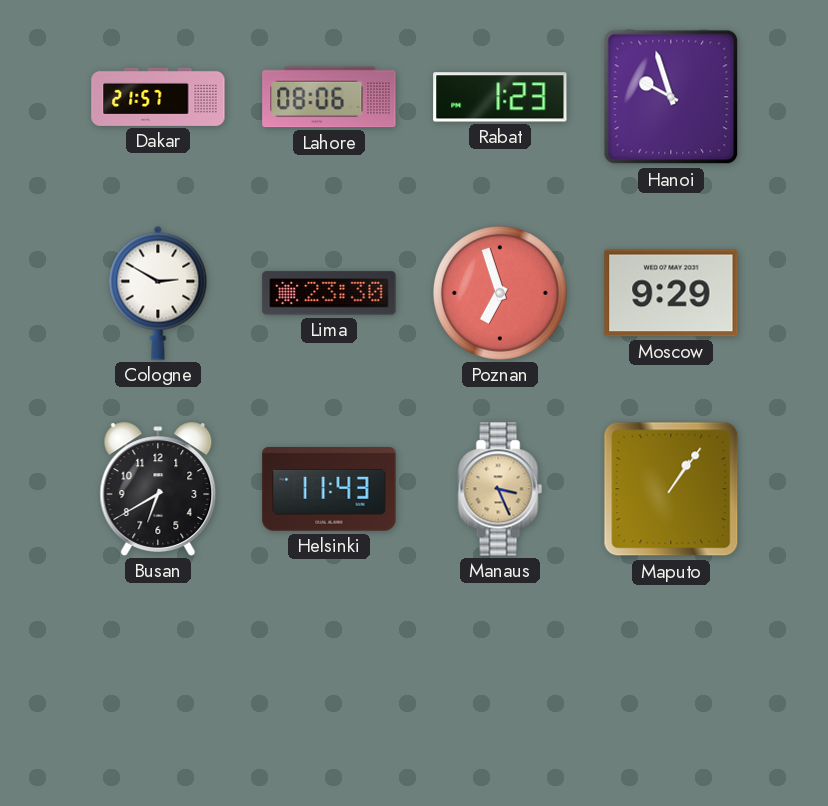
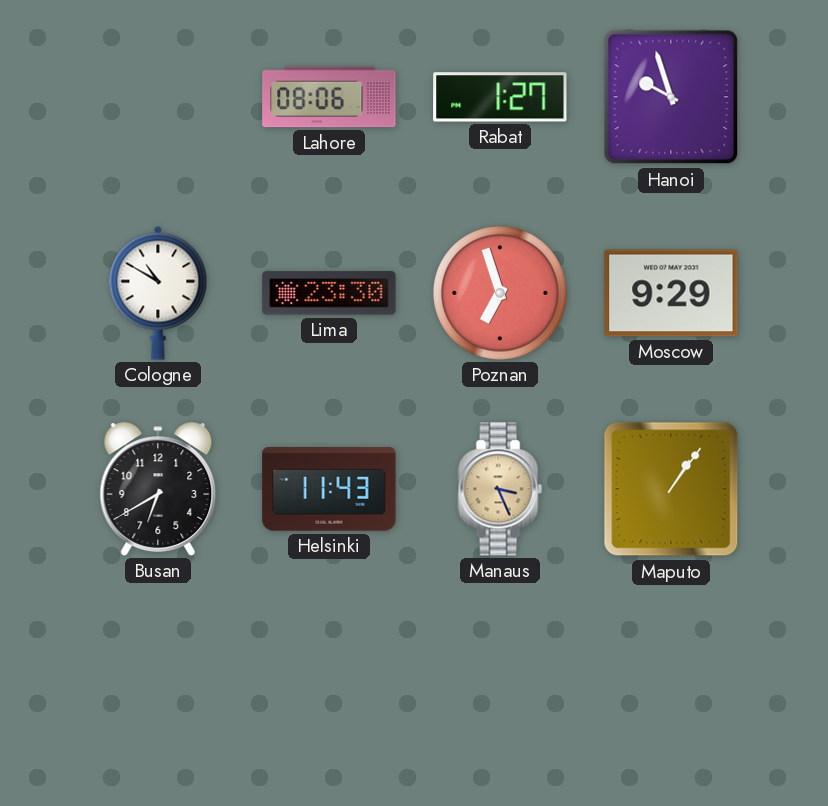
Dakar: 21:57 -> none
Rabat: 1:23 -> 1:27
Cologne: 2:50 -> 10:50
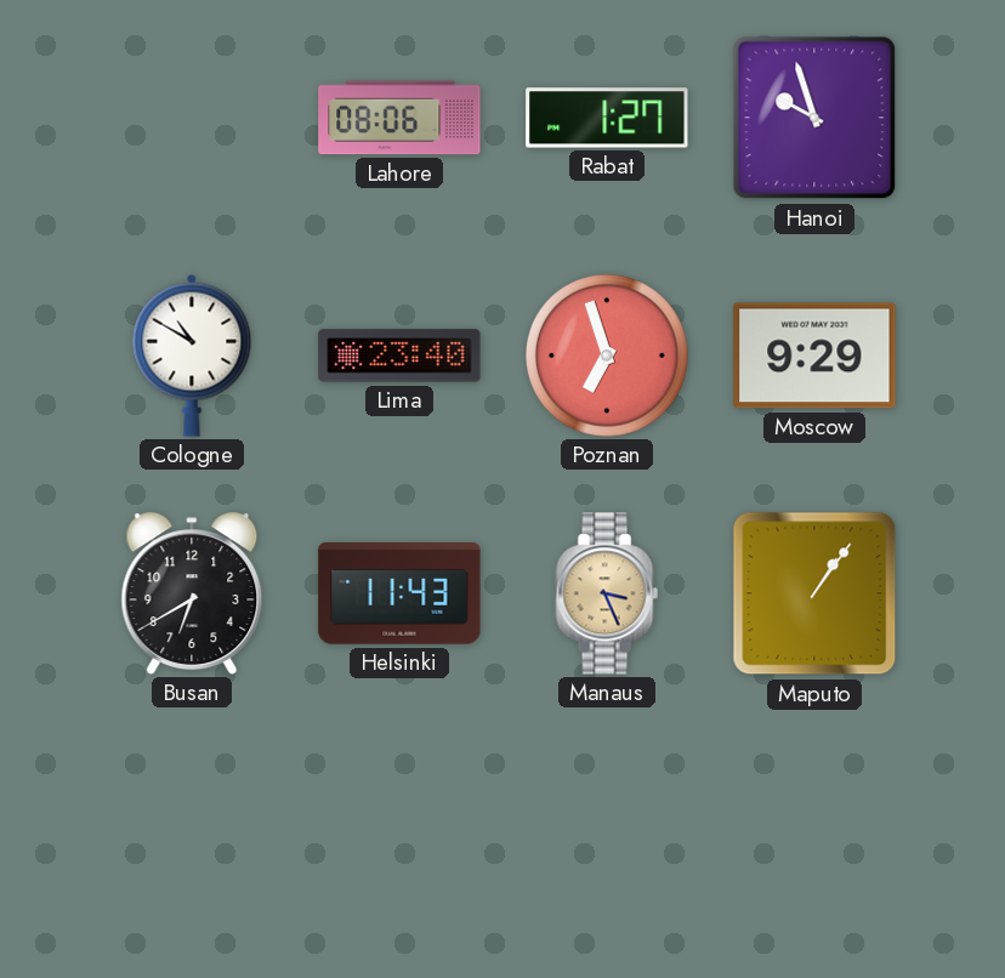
Lima: 23:30 -> 23:40
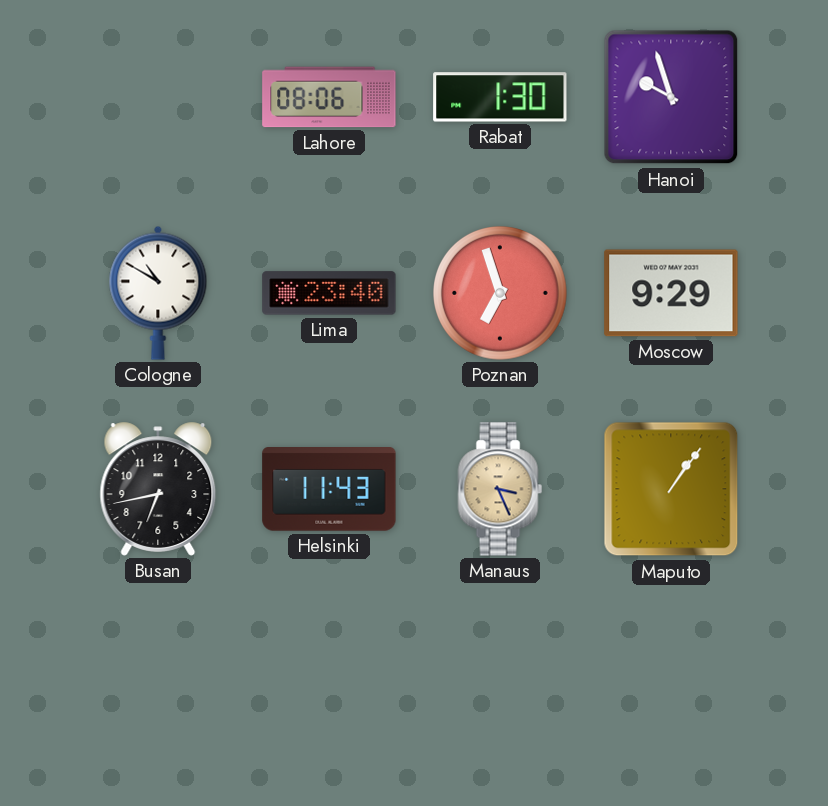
Rabat: 1:27 -> 1:30
Busan: 6:40 -> 6:43
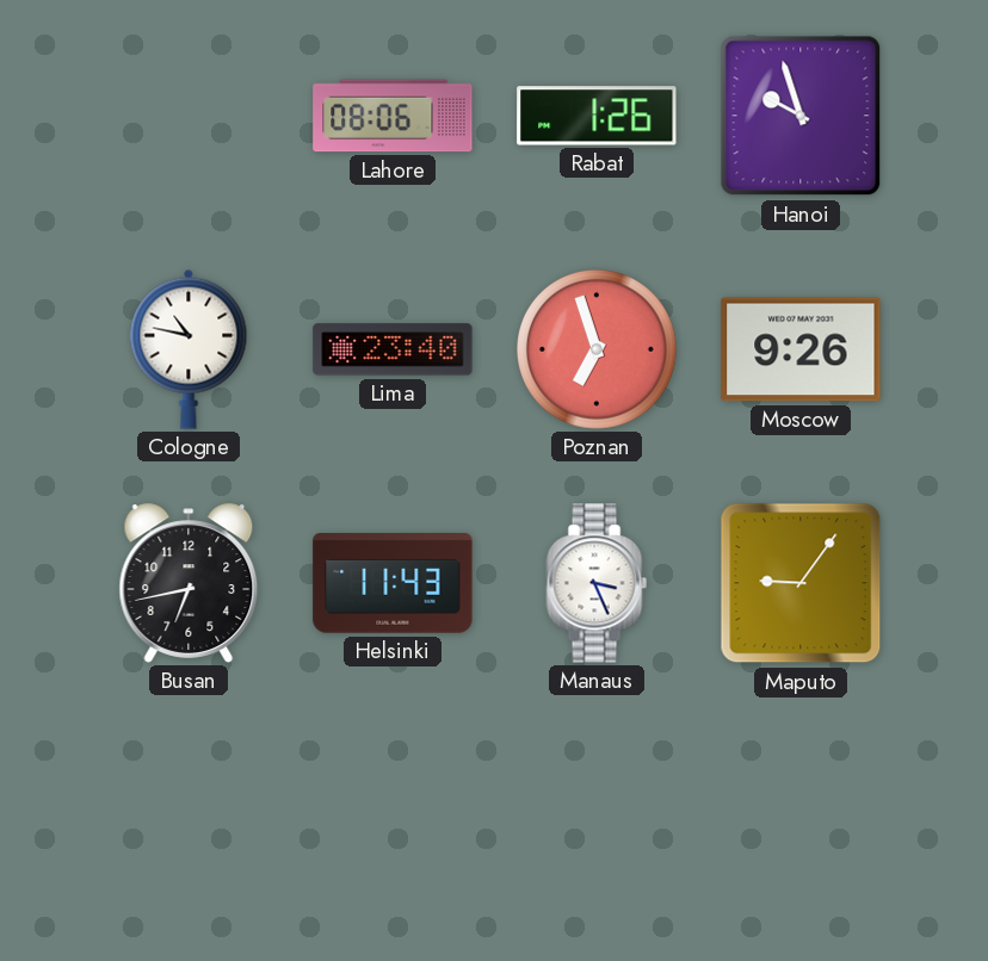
Rabat: 1:30 -> 1:26
Cologne: 10:50 -> 10:47
Moscow: 9:29 -> 9:26
Manaus dial: champagne -> white
Maputo: 1:06 -> 9:06
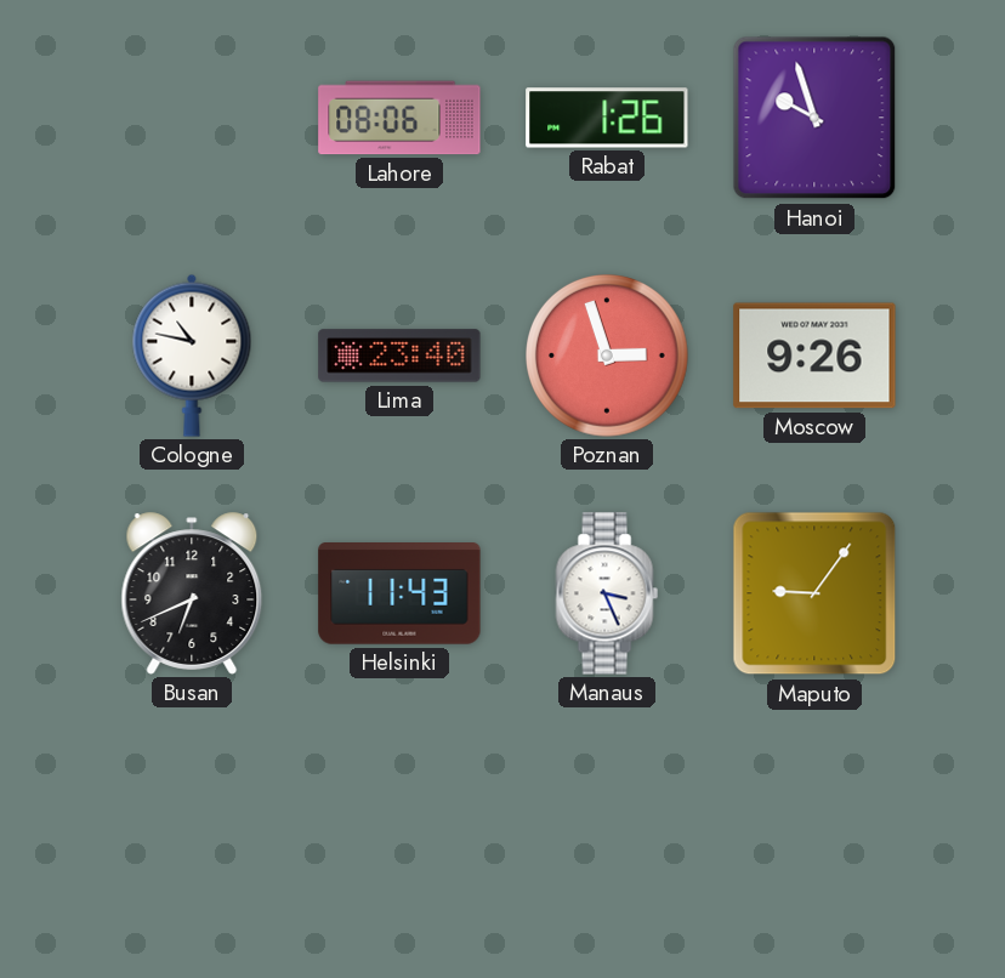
Poznan: 6:57 -> 2:57
Busan: 6:43 -> 6:41
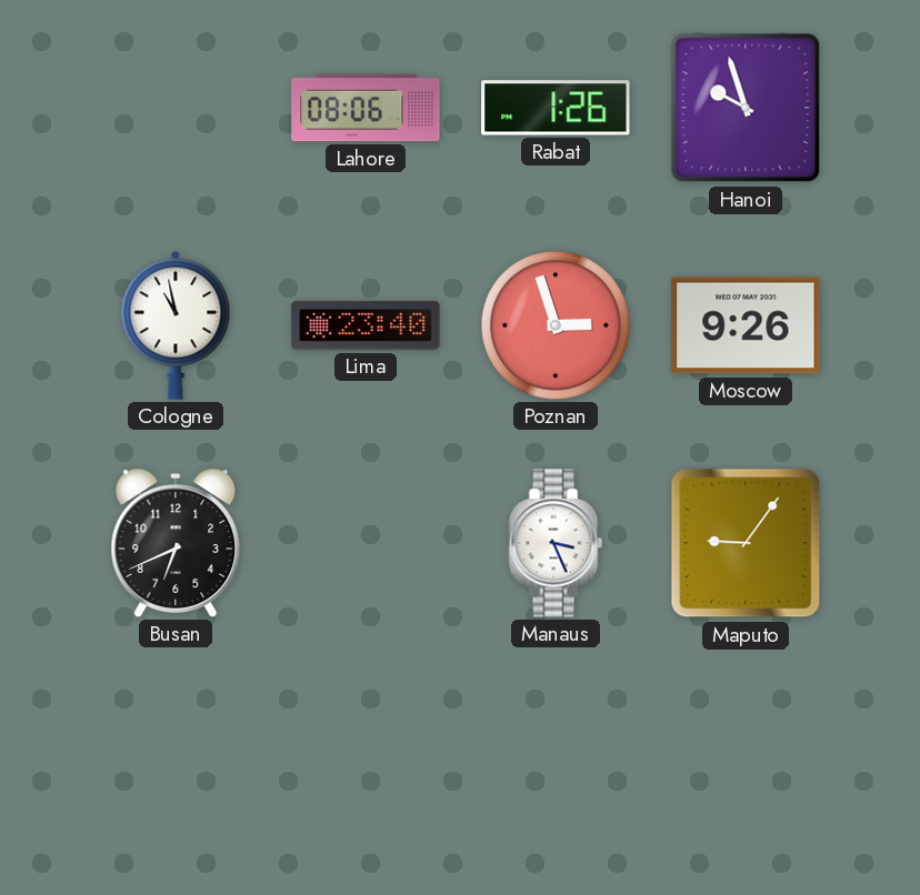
Cologne: 10:47 -> 10:58
Helsinki: 11:43 -> none
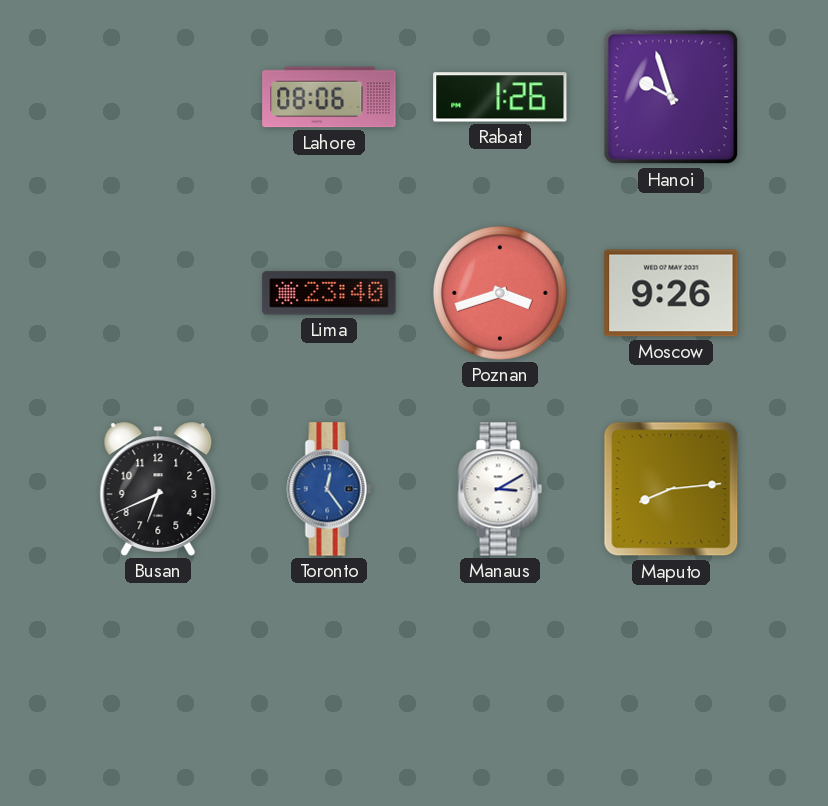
Cologne: 10:58 -> none
Poznan: 2:57 -> 3:42
Toronto: none -> 12:24
Manaus: 3:26 -> 3:10
Maputo: 9:06 -> 8:14
